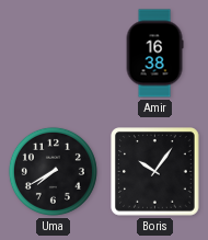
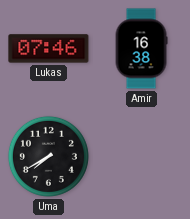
Lukas: none -> 07:46
Boris: 10:06 -> none
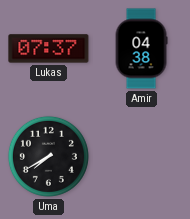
Lukas: 07:46 -> 07:37
Amir: 16:38 -> 04:38
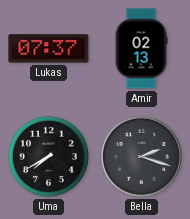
Amir: 04:38 -> 02:13
Bella: none -> 2:18
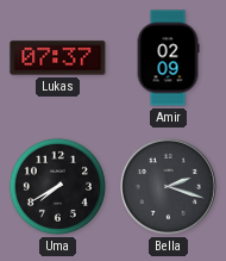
Amir: 02:13 -> 02:09
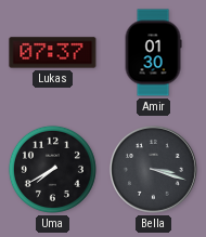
Amir: 02:09 -> 01:30
Bella: 2:18 -> 3:18
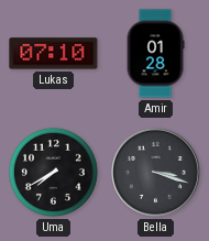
Lukas: 07:37 -> 07:10
Amir: 01:30 -> 01:28
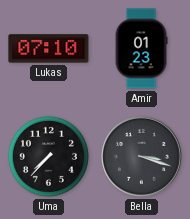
Amir: 01:28 -> 01:23
Uma: 7:40 -> 7:37
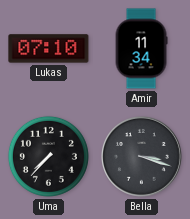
Amir: 01:23 -> 11:34
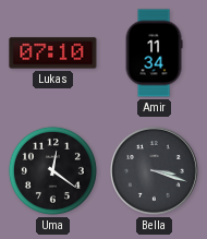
Uma: 7:37 -> 12:21
